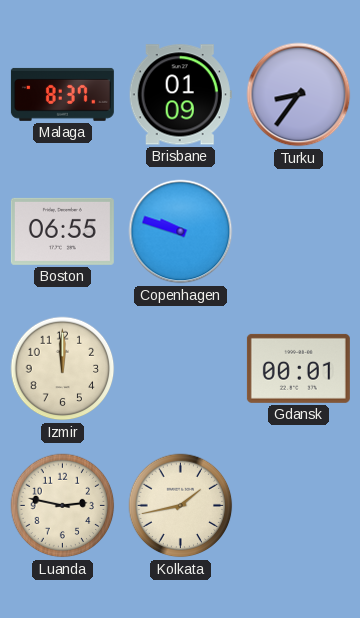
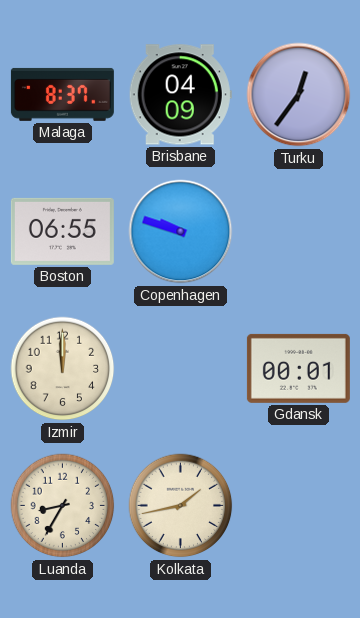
Brisbane: 01:09 -> 04:09
Turku: 8:36 -> 12:36
Luanda: 2:47 -> 8:35
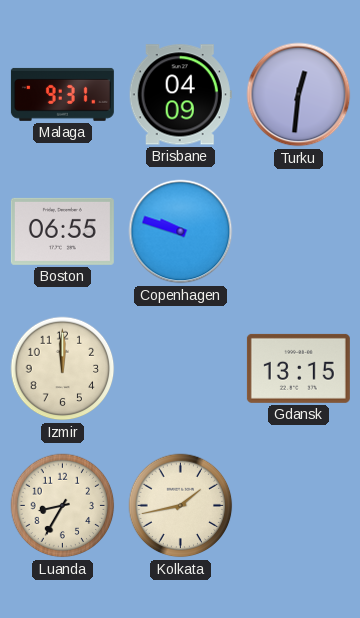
Malaga: 8:37 -> 9:31
Turku: 12:36 -> 12:31
Gdansk: 00:01 -> 13:15
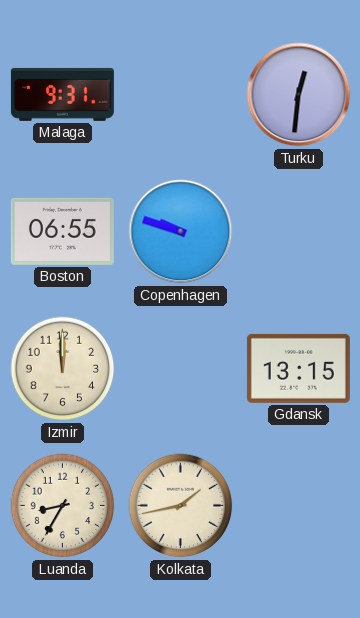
Brisbane: 04:09 -> none
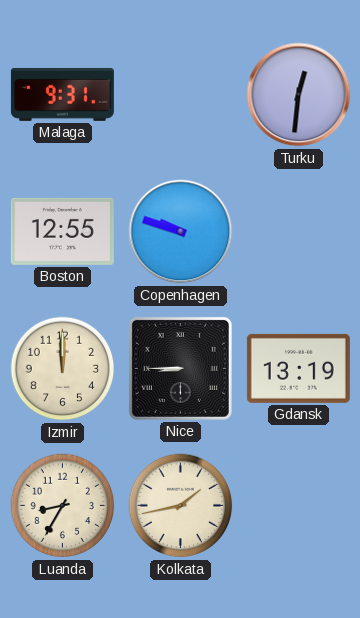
Boston: 06:55 -> 12:55
Nice: none -> 8:45
Gdansk: 13:15 -> 13:19
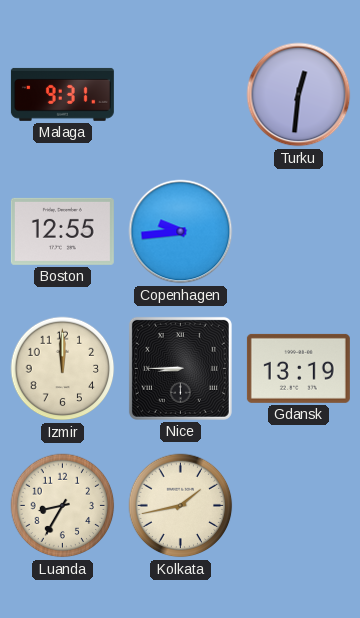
Copenhagen: 9:48 -> 9:44
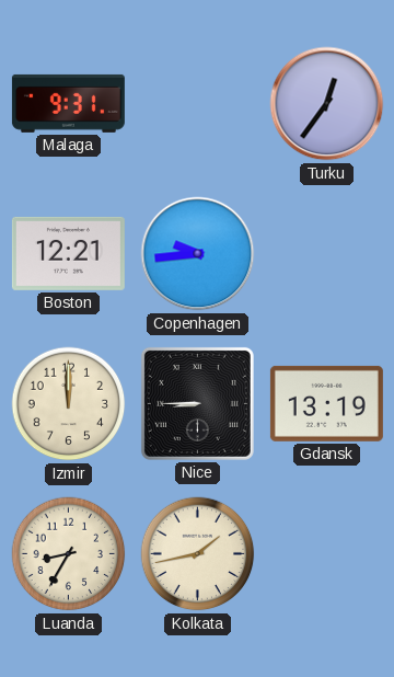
Turku: 12:31 -> 12:36
Boston: 12:55 -> 12:21
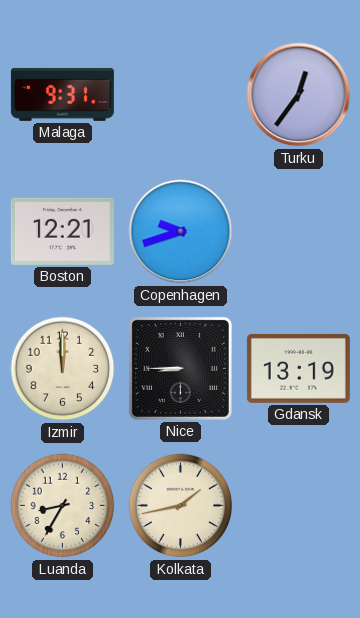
Copenhagen: 9:44 -> 9:42
